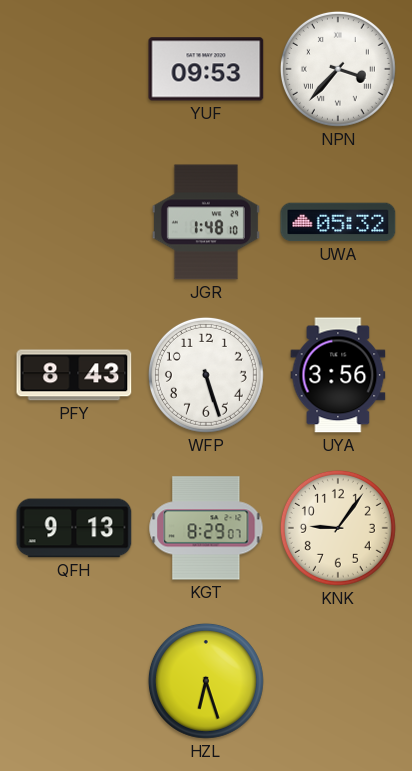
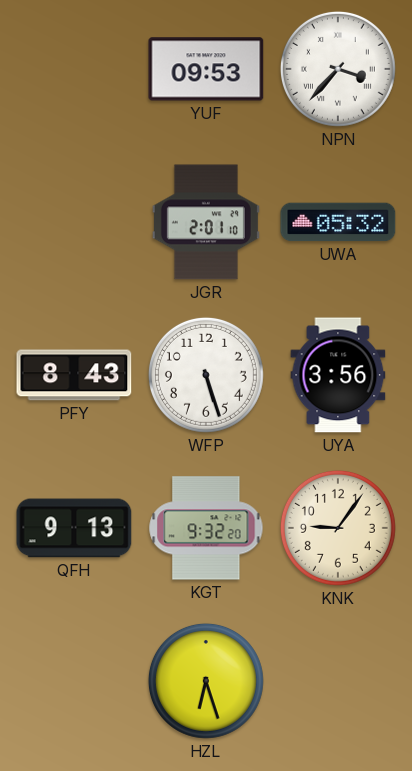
JGR: 1:48 -> 2:01
KGT: 8:29 -> 9:32
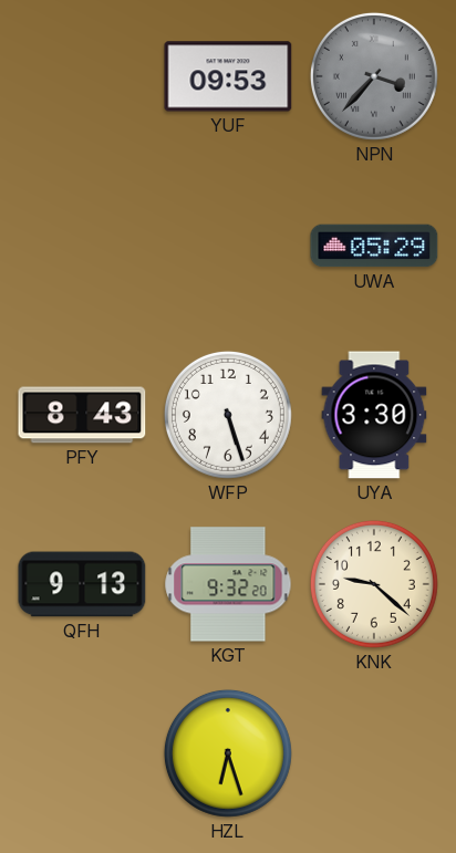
NPN dial: white -> grey
JGR: 2:01 -> none
UWA: 05:32 -> 05:29
UYA: 3:56 -> 3:30
KNK: 9:06 -> 9:22
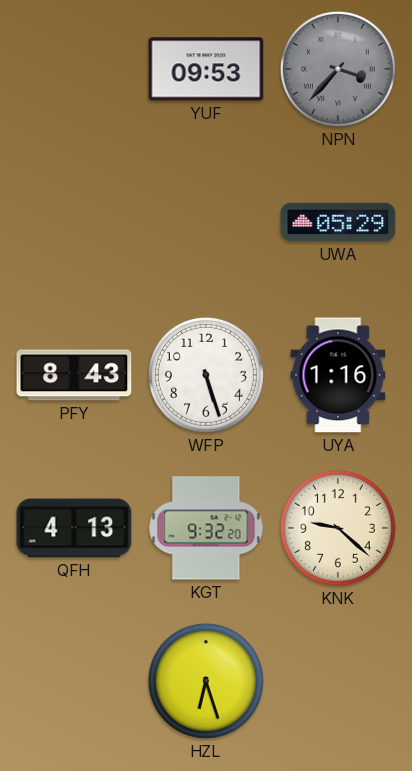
UYA: 3:30 -> 1:16
QFH: 9:13 -> 4:13
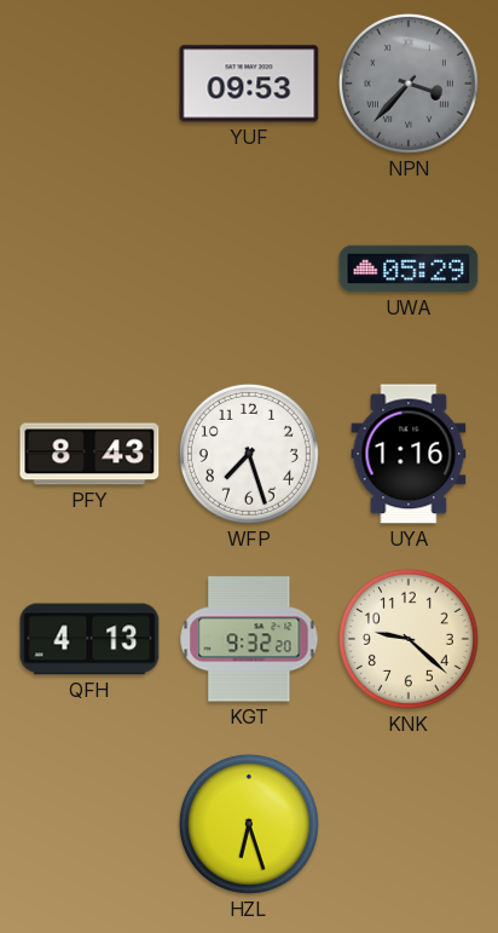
WFP: 5:27 -> 7:27
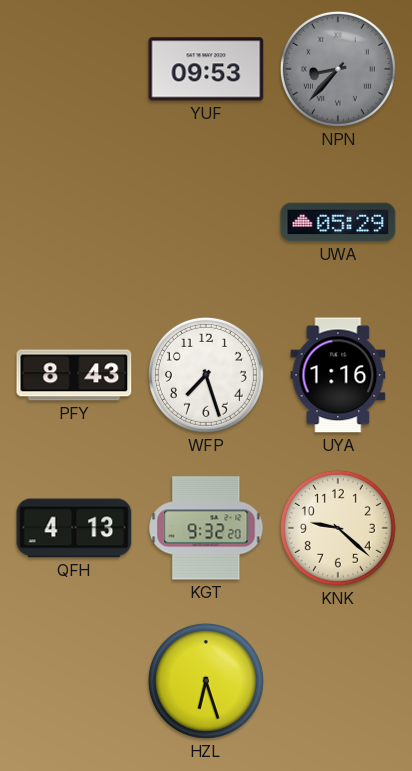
NPN: 3:37 -> 8:37
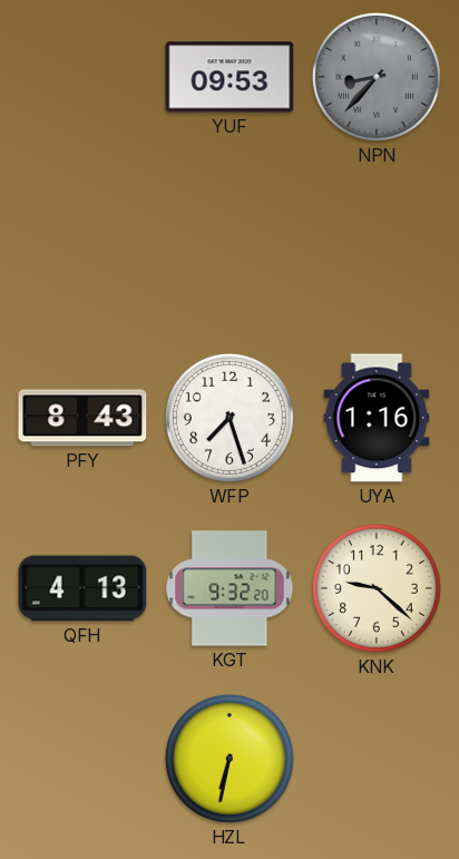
UWA: 05:29 -> none
HZL: 6:27 -> 6:32
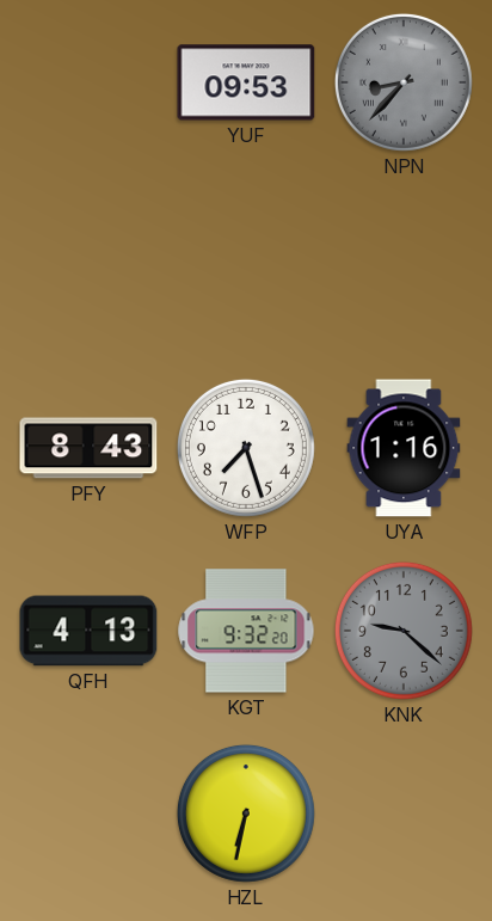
KNK dial: cream -> grey
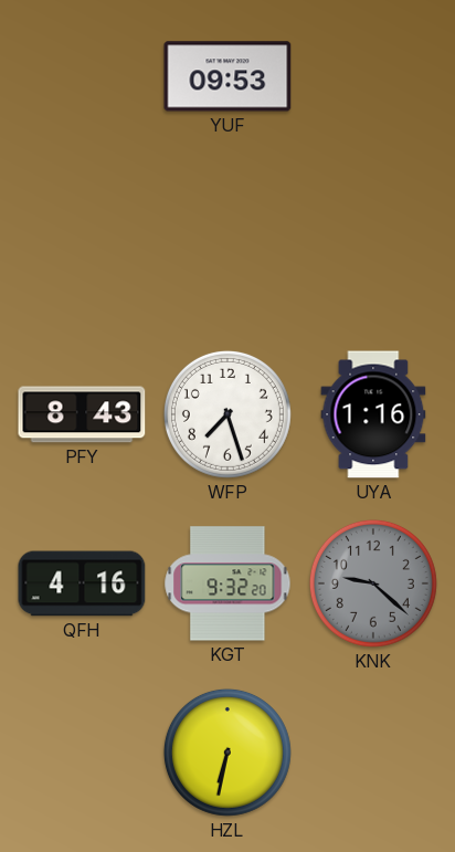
NPN: 8:37 -> none
QFH: 4:13 -> 4:16
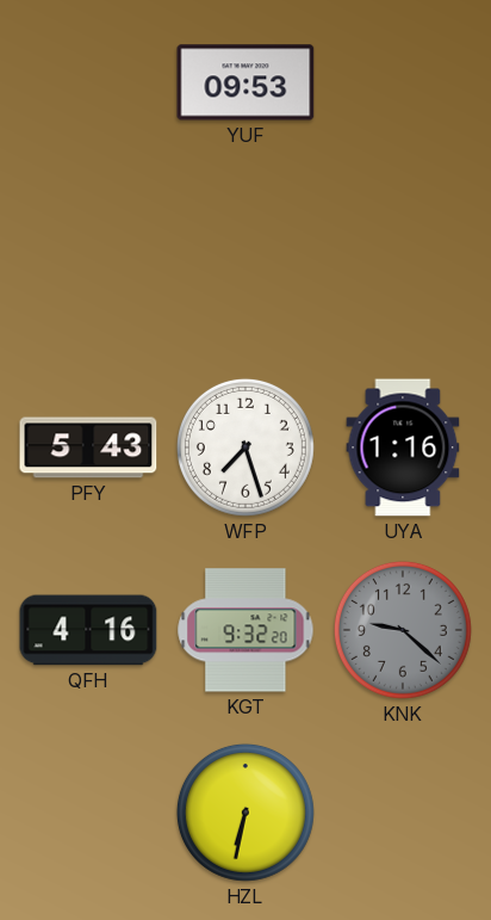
PFY: 8:43 -> 5:43
